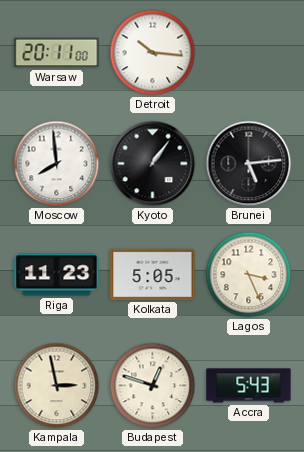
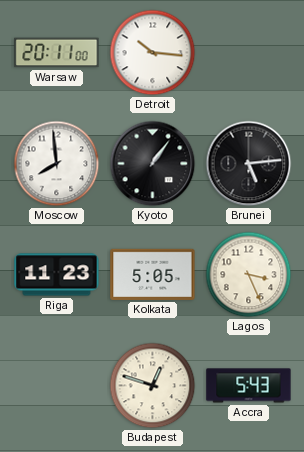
Kampala: 2:58 -> none
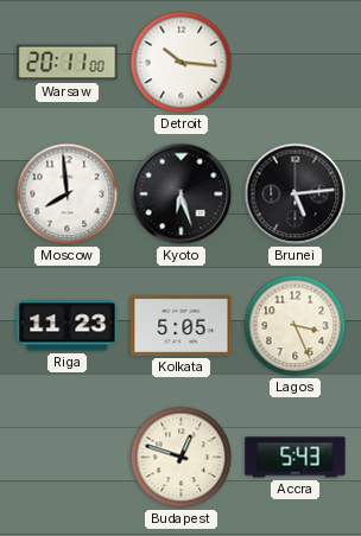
Kyoto: 1:06 -> 6:27
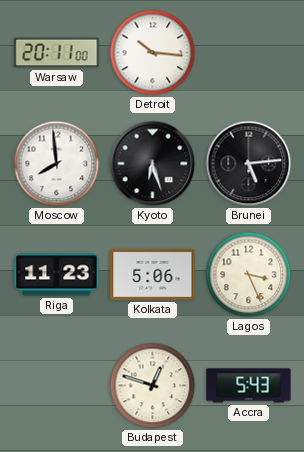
Kolkata: 5:05 -> 5:06
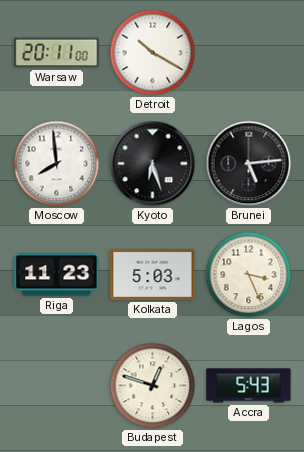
Detroit: 10:16 -> 10:20
Kolkata: 5:06 -> 5:03
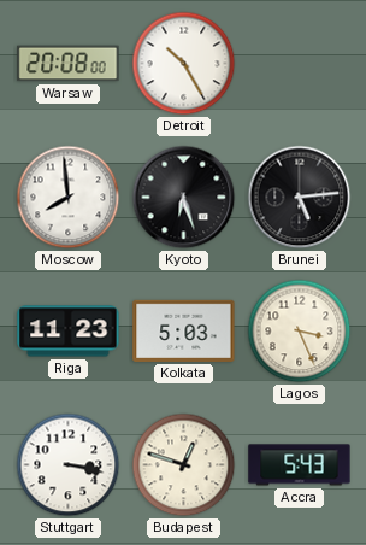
Warsaw: 20:11 -> 20:08
Detroit: 10:20 -> 10:25
Stuttgart: none -> 3:17
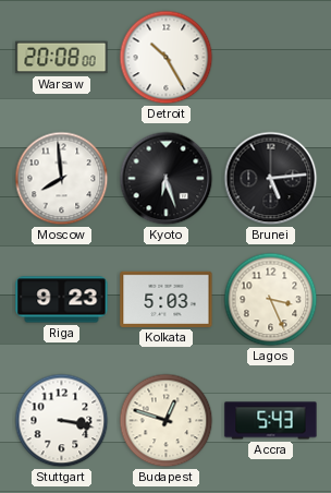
Riga: 11:23 -> 9:23
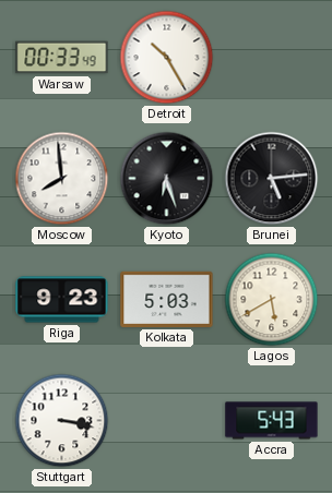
Warsaw: 20:08 -> 00:33
Lagos: 3:26 -> 5:40
Budapest: 12:48 -> none
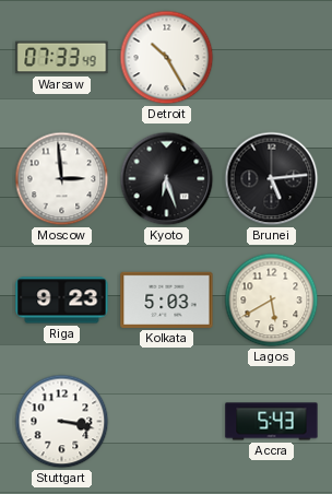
Warsaw: 00:33 -> 07:33
Moscow: 7:59 -> 2:59
